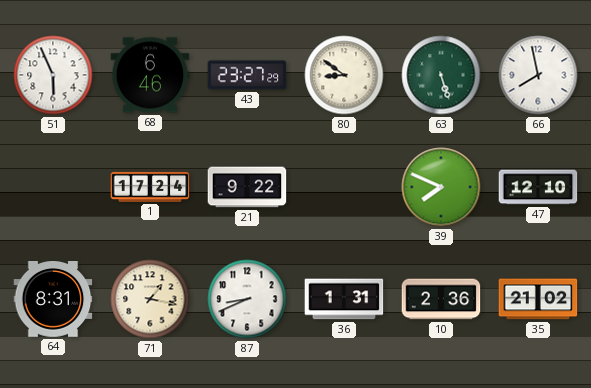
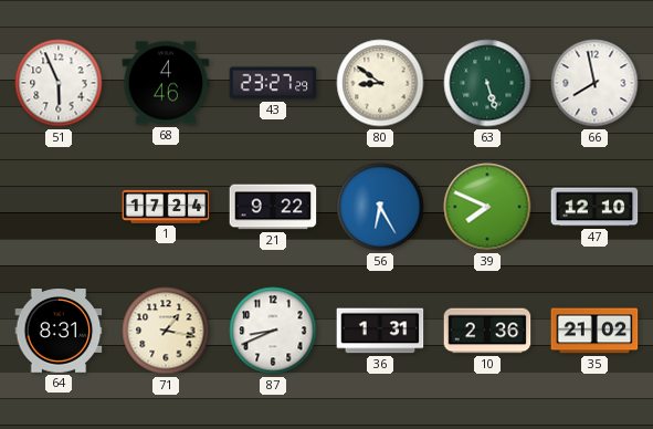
68: 6:46 -> 4:46
56: none -> 6:25
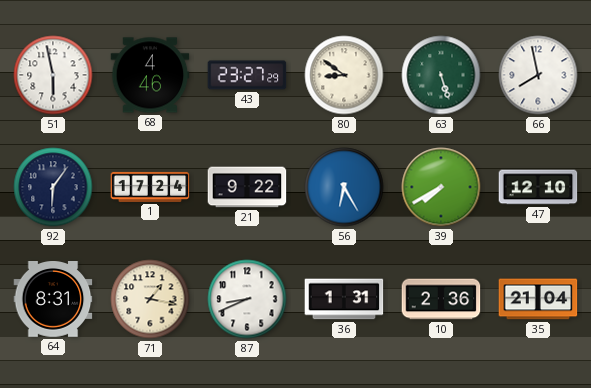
51: 5:56 -> 5:58
92: none -> 6:06
39: 7:49 -> 7:40
35: 21:02 -> 21:04
